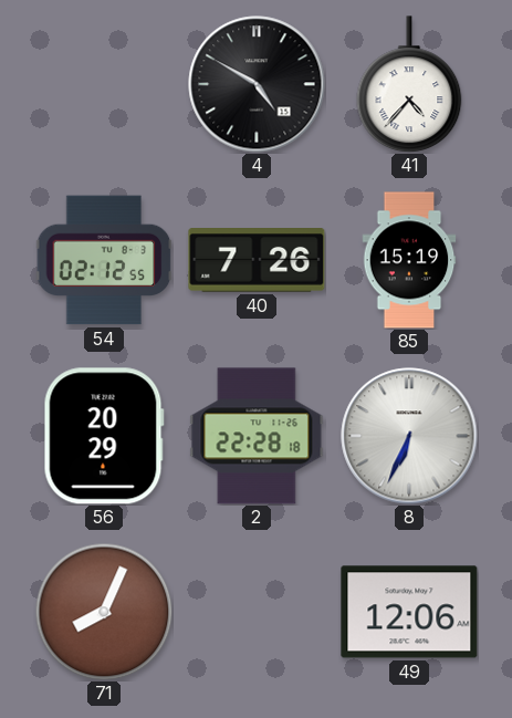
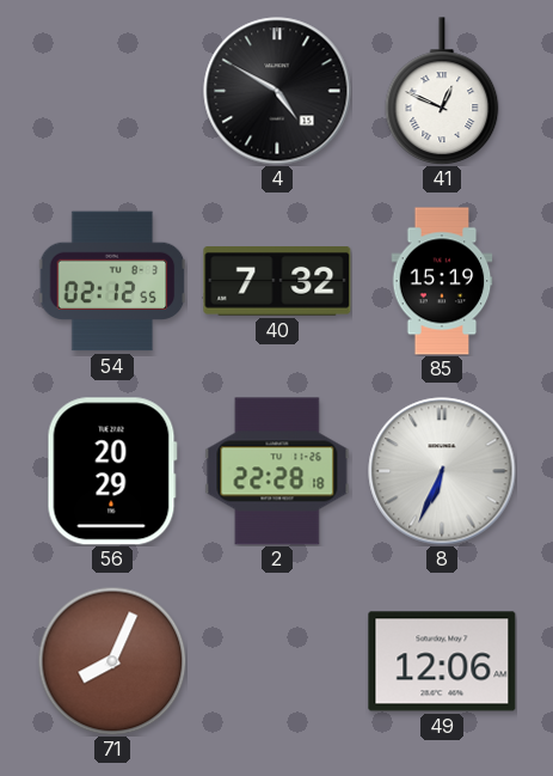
41: 4:37 -> 12:49
40: 7:26 -> 7:32
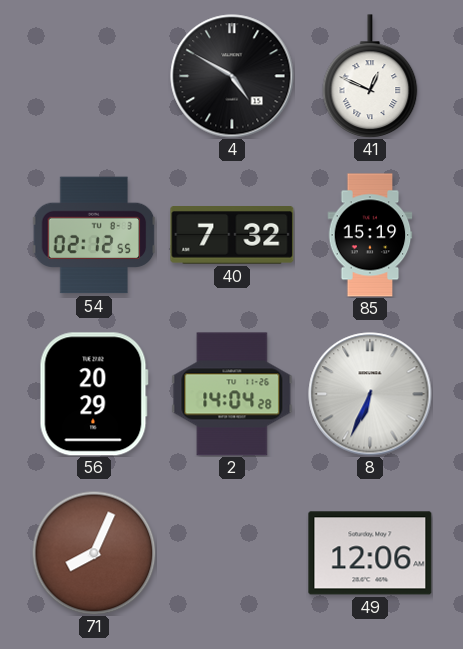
2: 22:28 -> 14:04
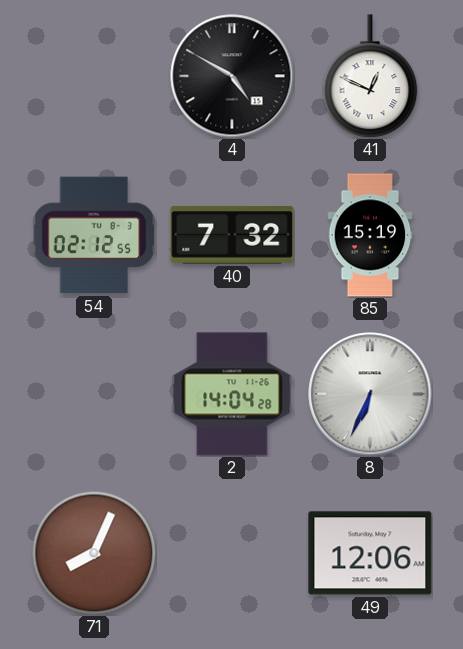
56: 20:29 -> none
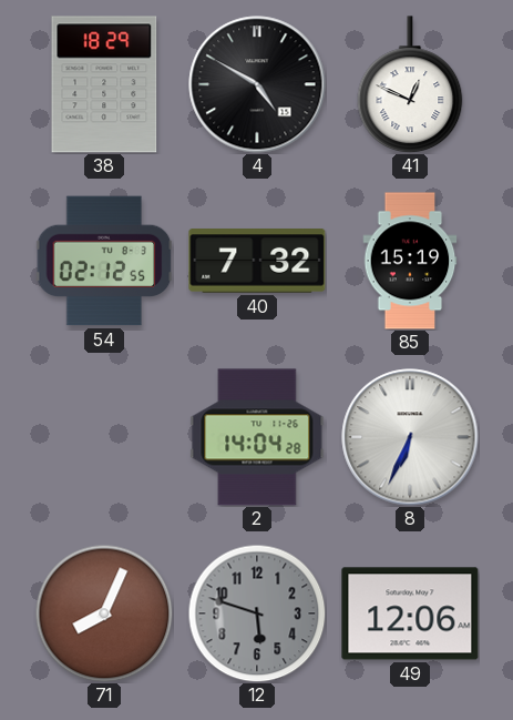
38: none -> 18:29
12: none -> 5:48
